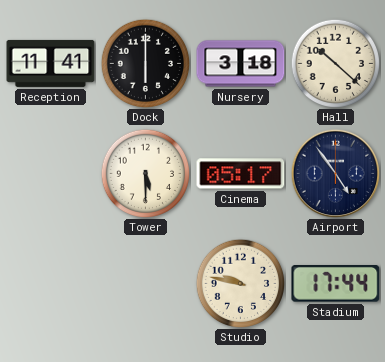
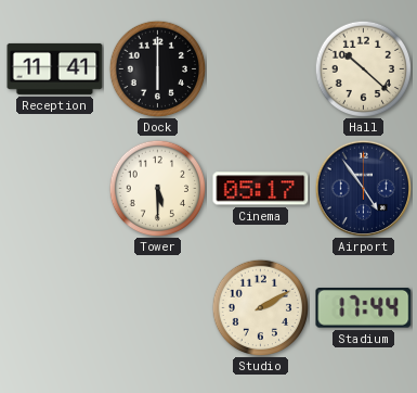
Nursery: 3:18 -> none
Studio: 9:47 -> 2:10
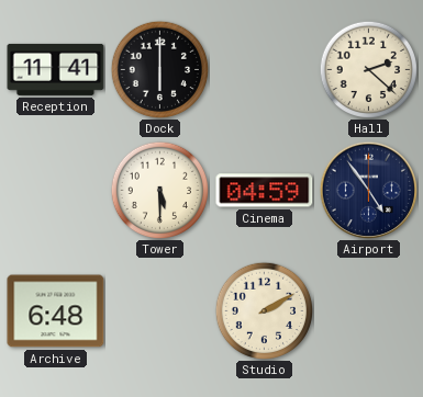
Hall: 10:22 -> 2:22
Cinema: 05:17 -> 04:59
Archive: none -> 6:48
Stadium: 17:44 -> none
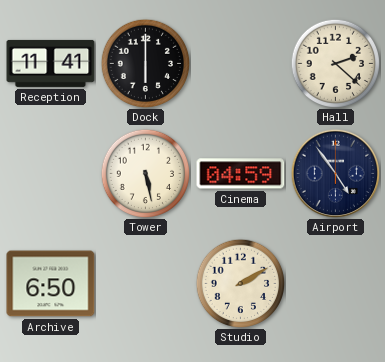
Tower: 5:30 -> 5:28
Archive: 6:48 -> 6:50
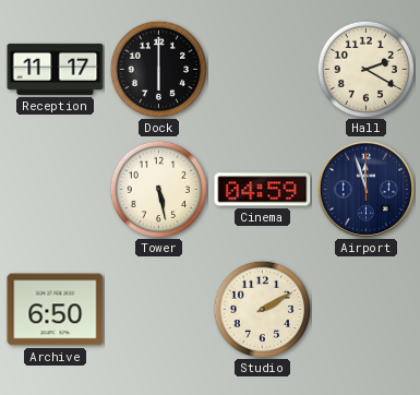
Reception: 11:41 -> 11:17
Hall: 2:22 -> 2:20
Airport: 4:54 -> 11:57
